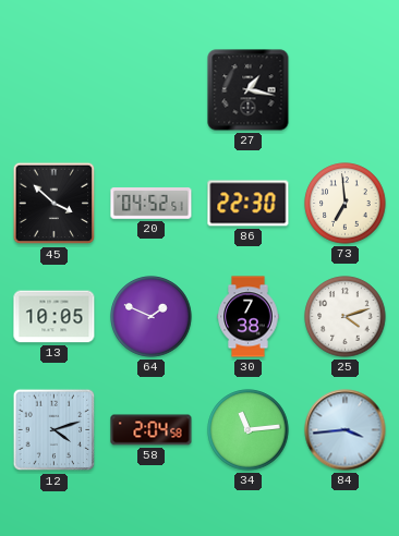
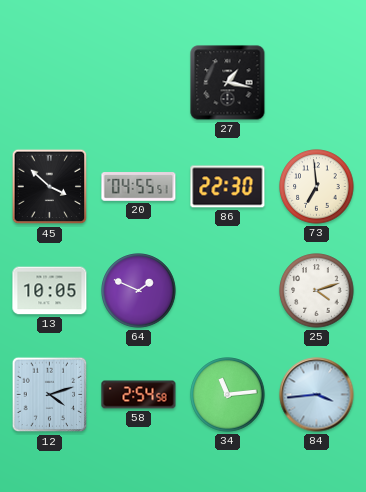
20: 04:52 -> 04:55
30: 7:38 -> none
58: 2:04 -> 2:54
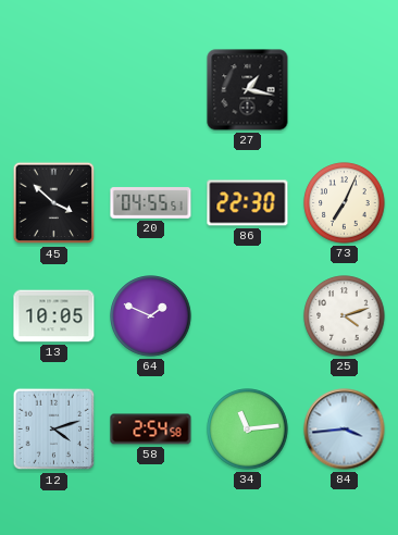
73: 6:59 -> 7:04
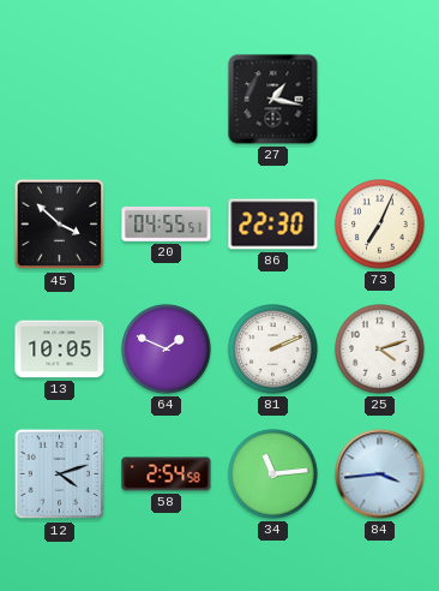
81: none -> 2:11
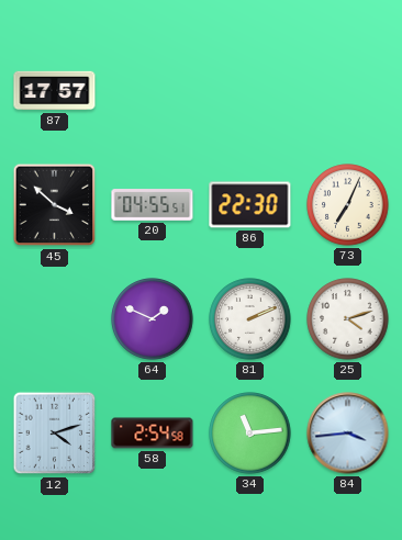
87: none -> 17:57
27: 1:17 -> none
13: 10:05 -> none
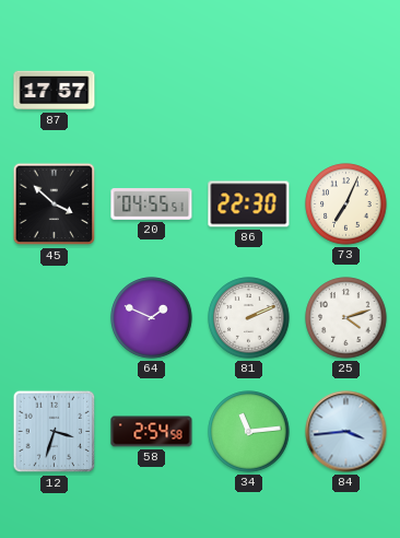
12: 4:12 -> 3:33
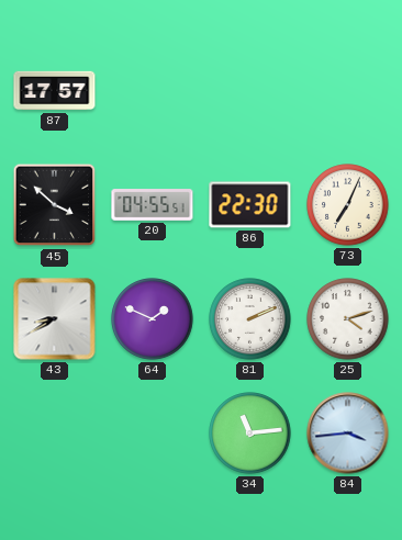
43: none -> 8:40
12: 3:33 -> none
58: 2:54 -> none
